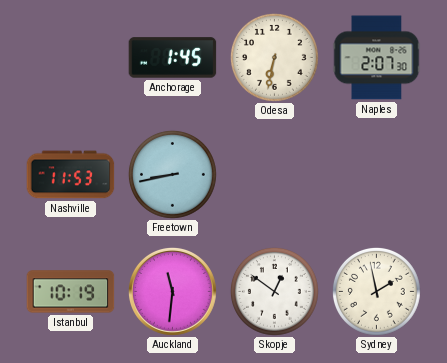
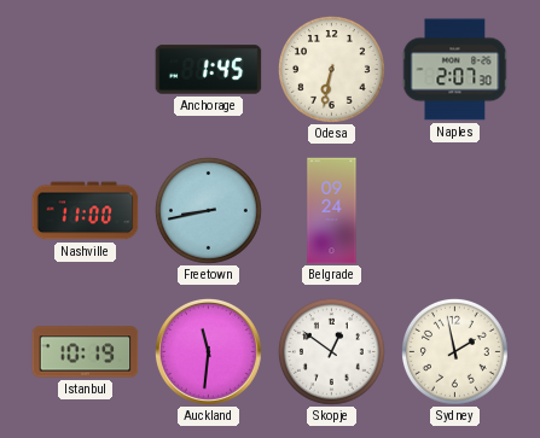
Nashville: 11:53 -> 11:00
Belgrade: none -> 09:24
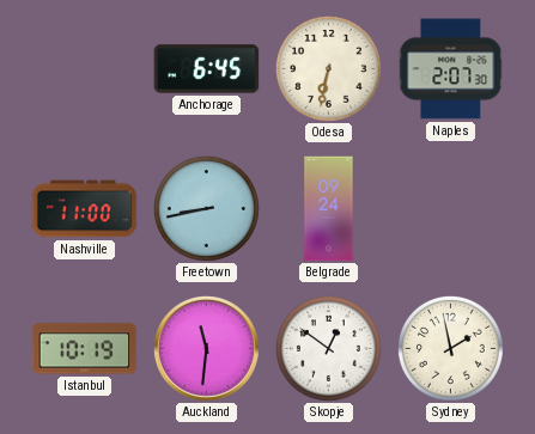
Anchorage: 1:45 -> 6:45
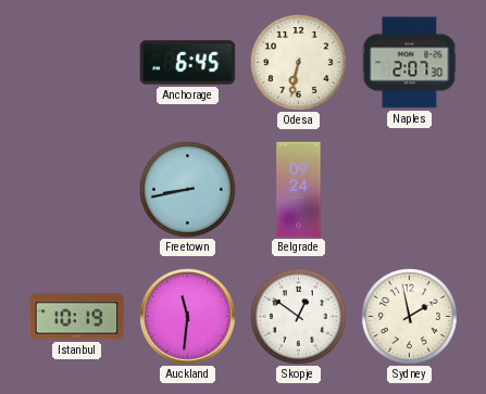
Nashville: 11:00 -> none
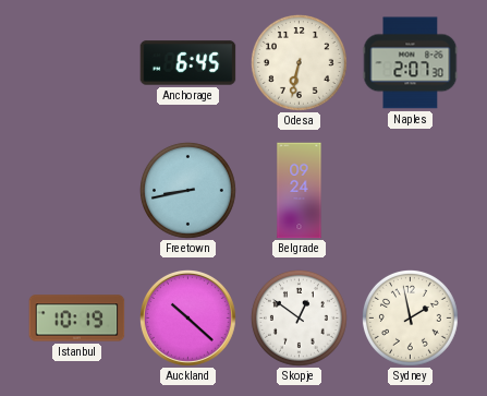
Auckland: 11:31 -> 10:22
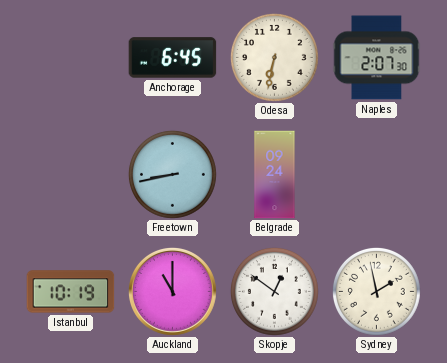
Auckland: 10:22 -> 11:00
